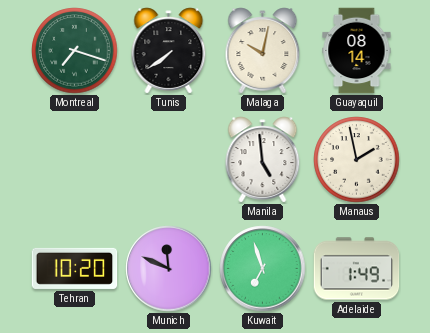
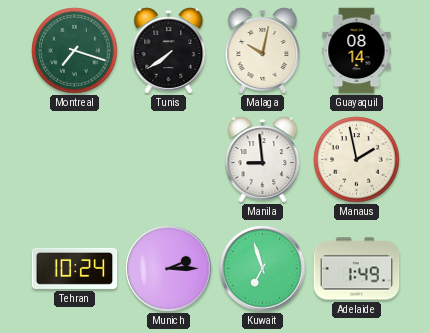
Manila: 4:59 -> 8:59
Tehran: 10:20 -> 10:24
Munich: 11:49 -> 2:15
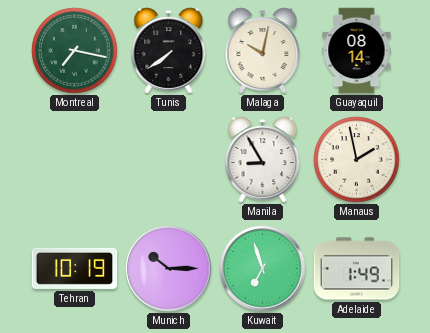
Montreal: 7:18 -> 7:17
Manila: 8:59 -> 8:55
Tehran: 10:24 -> 10:19
Munich: 2:15 -> 10:15
